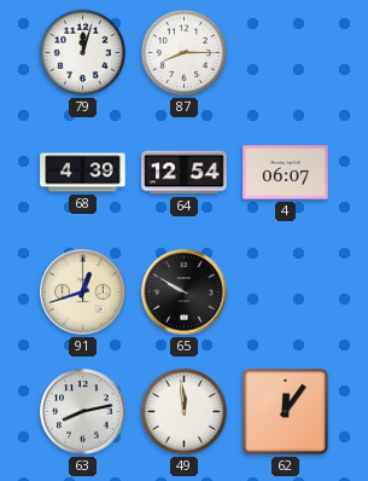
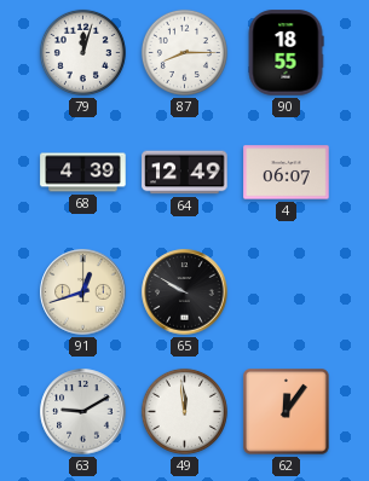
90: none -> 18:55
64: 12:54 -> 12:49
63: 8:13 -> 9:10
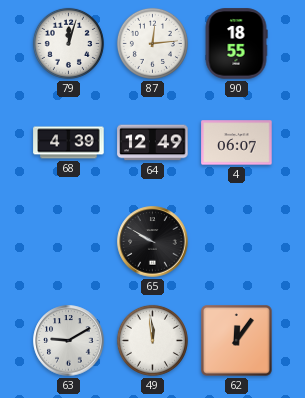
87: 8:15 -> 12:14
91: 12:42 -> none
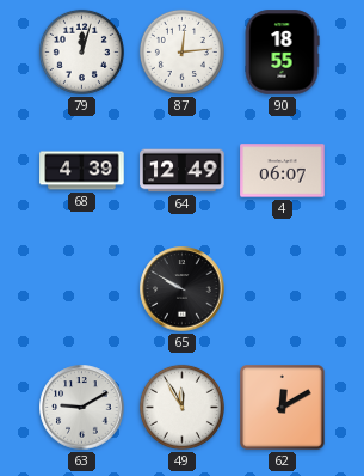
49: 11:59 -> 11:55
62: 12:06 -> 12:10
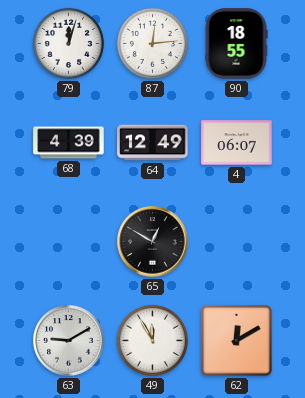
65: 9:50 -> 12:50
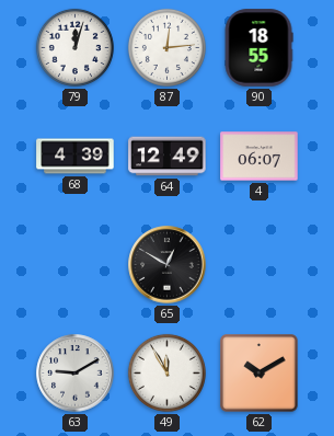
62: 12:10 -> 10:10
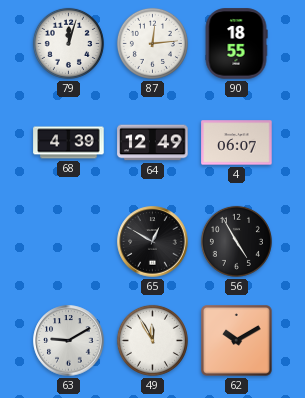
56: none -> 4:55
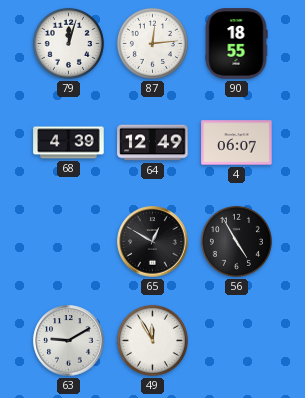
62: 10:10 -> none
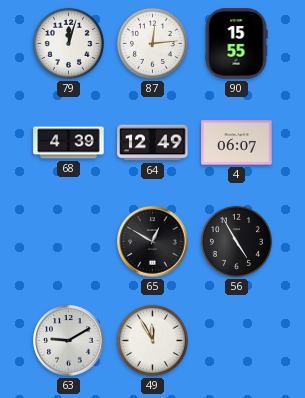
90: 18:55 -> 15:55
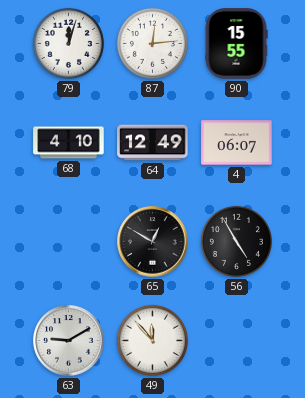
68: 4:39 -> 4:10
49: 11:55 -> 11:53
